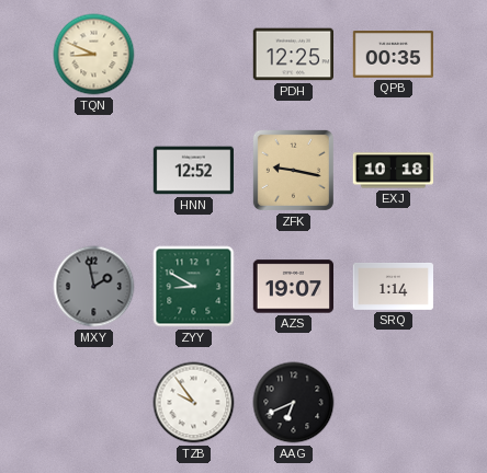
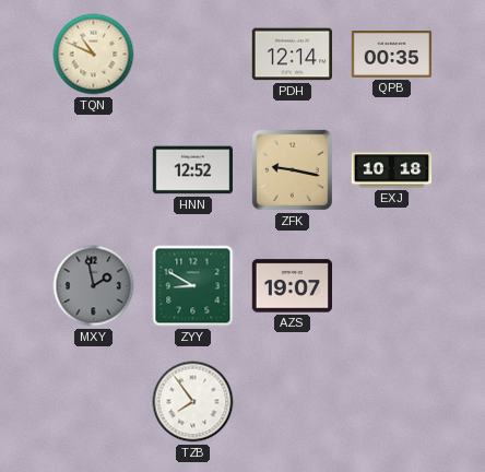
TQN: 8:49 -> 10:49
PDH: 12:25 -> 12:14
SRQ: 1:14 -> none
TZB: 9:54 -> 7:54
AAG: 6:41 -> none
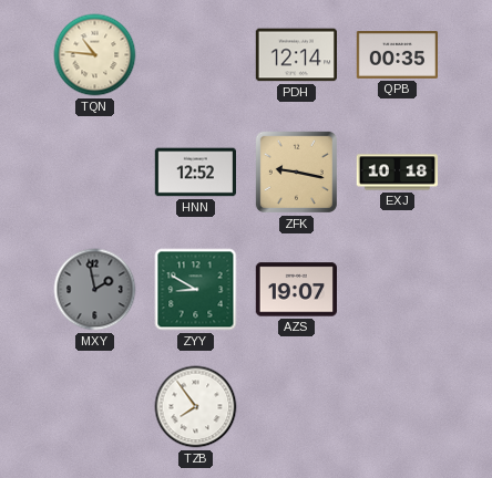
TQN: 10:49 -> 10:46
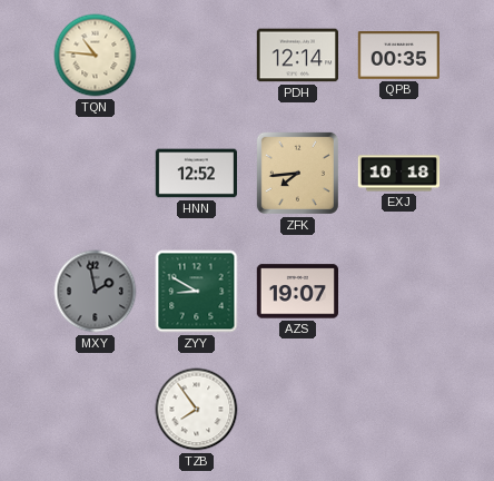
ZFK: 9:17 -> 7:44
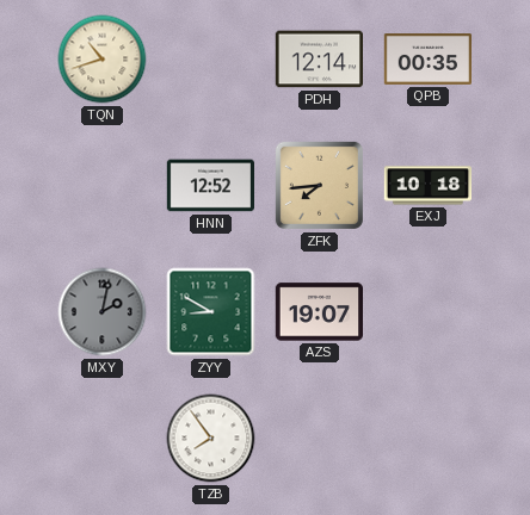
TQN: 10:46 -> 10:42
MXY: 1:58 -> 2:02
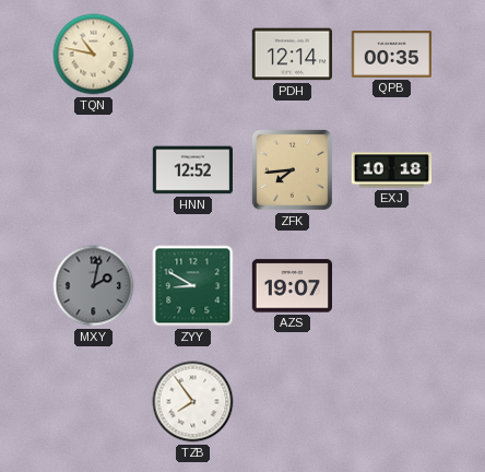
TQN: 10:42 -> 10:47
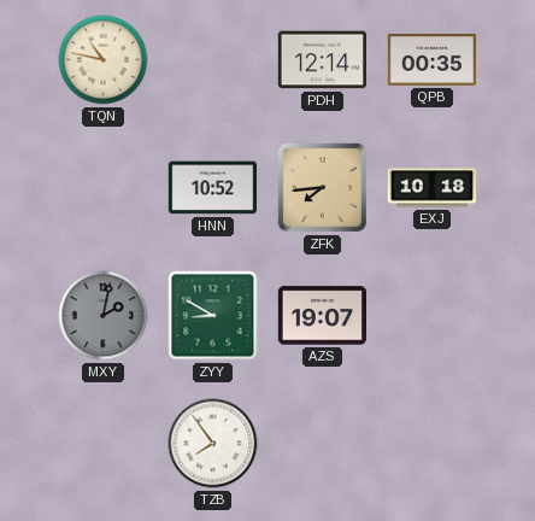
HNN: 12:52 -> 10:52
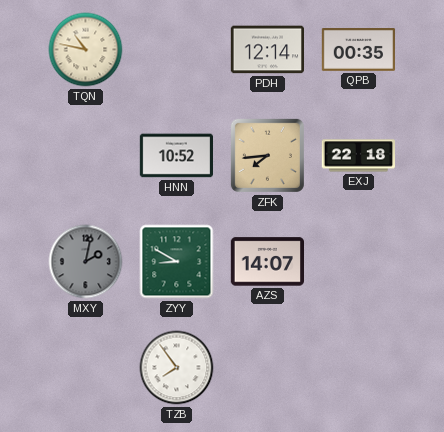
EXJ: 10:18 -> 22:18
AZS: 19:07 -> 14:07
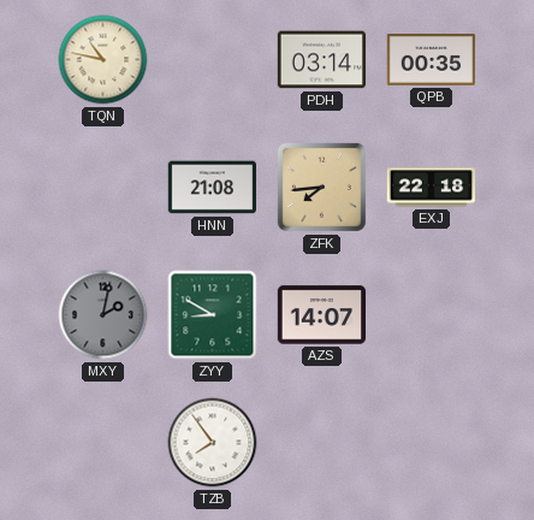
PDH: 12:14 -> 03:14
HNN: 10:52 -> 21:08
